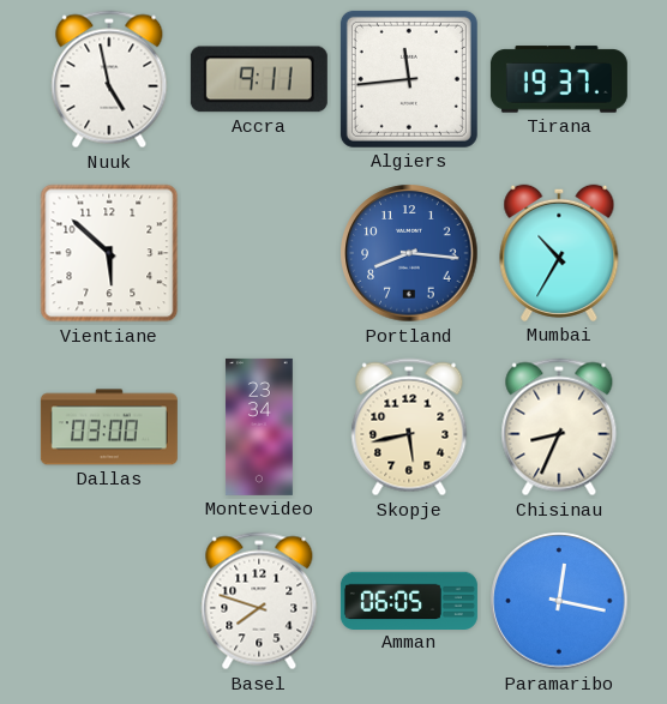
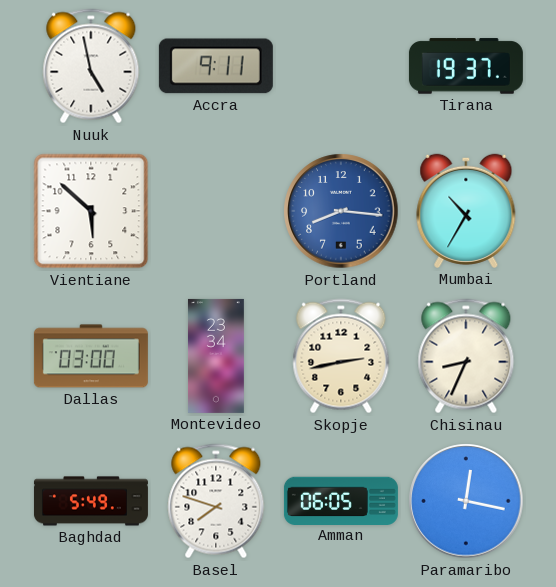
Algiers: 11:44 -> none
Skopje: 5:43 -> 2:43
Baghdad: none -> 5:49
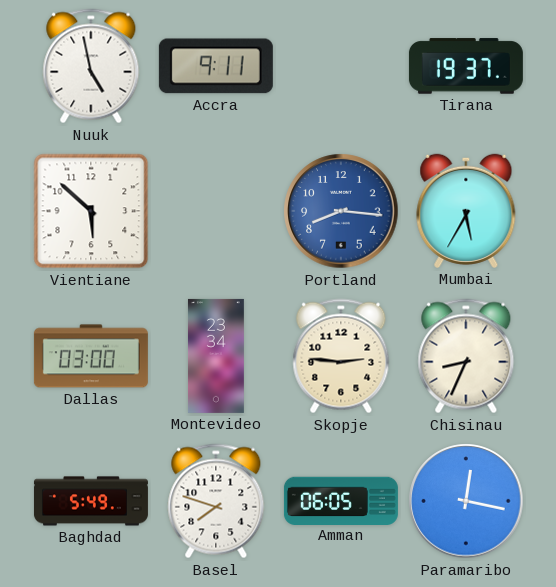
Mumbai: 10:35 -> 5:35
Skopje: 2:43 -> 2:46
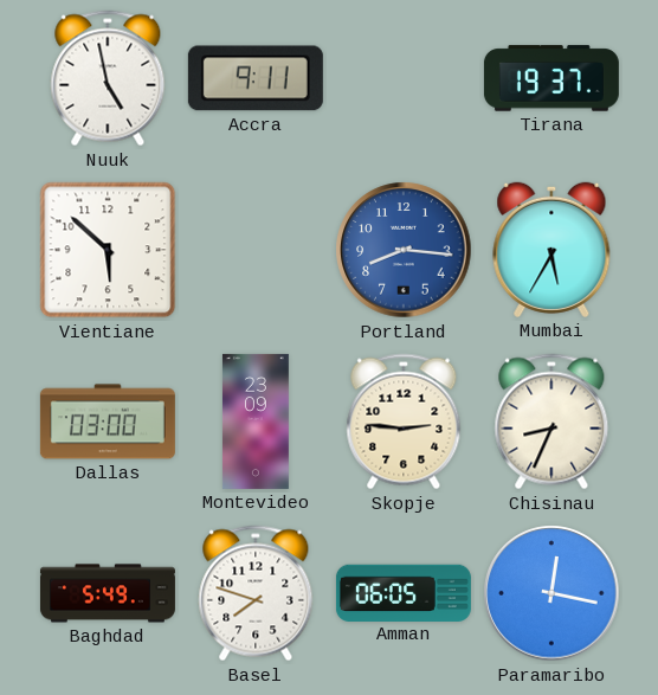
Montevideo: 23:34 -> 23:09
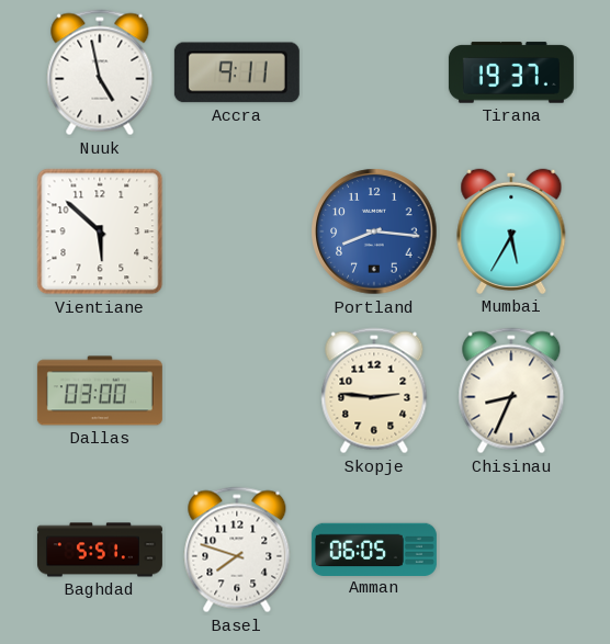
Montevideo: 23:09 -> none
Baghdad: 5:49 -> 5:51
Paramaribo: 12:17 -> none
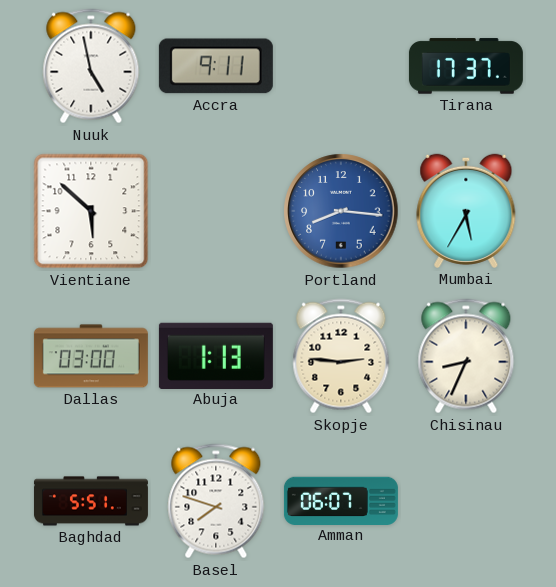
Tirana: 19:37 -> 17:37
Abuja: none -> 1:13
Amman: 06:05 -> 06:07
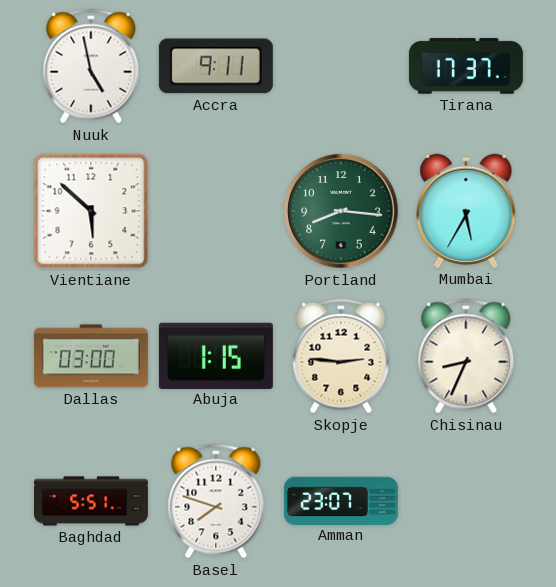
Portland dial: blue -> green
Abuja: 1:13 -> 1:15
Amman: 06:07 -> 23:07
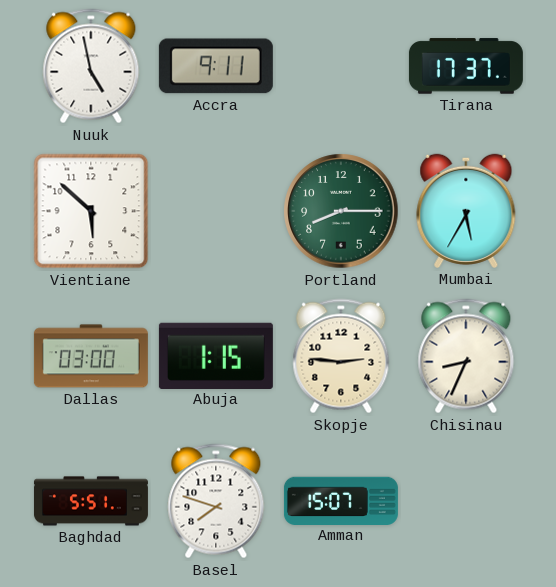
Portland: 8:16 -> 8:15
Amman: 23:07 -> 15:07
